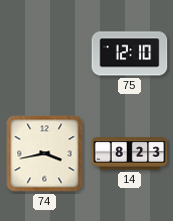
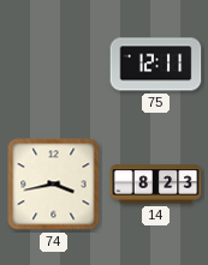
75: 12:10 -> 12:11
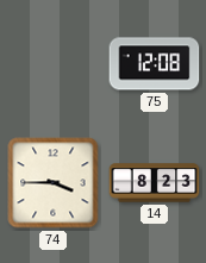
75: 12:11 -> 12:08
74: 3:43 -> 3:45
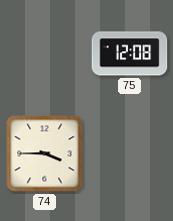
14: 8:23 -> none
